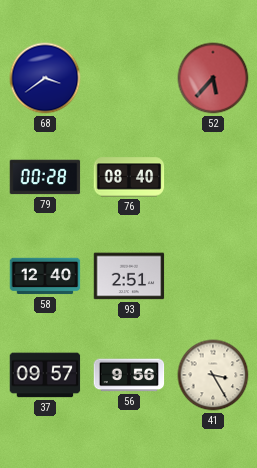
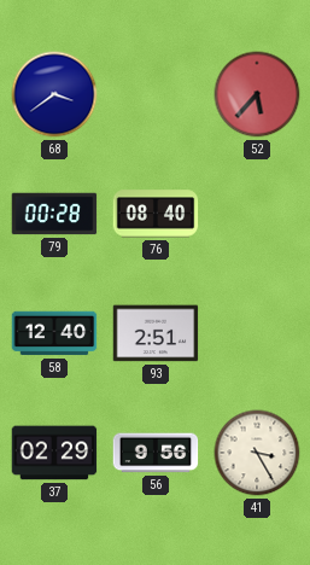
37: 09:57 -> 02:29
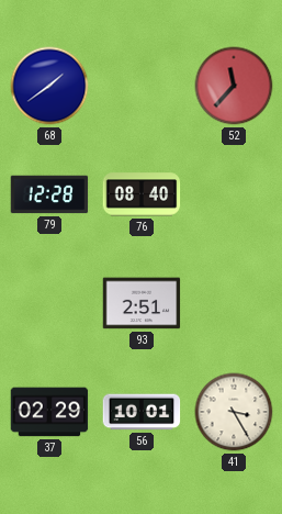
68: 3:39 -> 1:39
52: 5:37 -> 11:37
79: 00:28 -> 12:28
58: 12:40 -> none
56: 9:56 -> 10:01
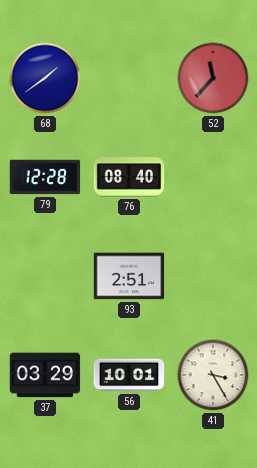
37: 02:29 -> 03:29
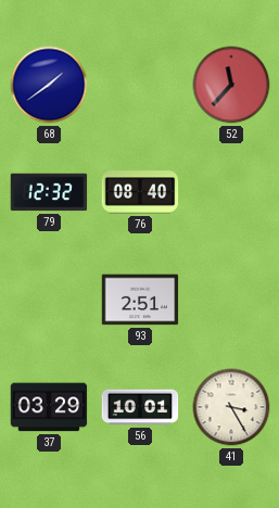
79: 12:28 -> 12:32
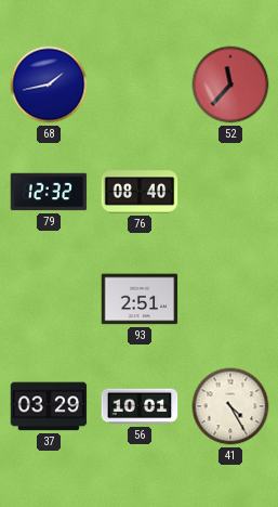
68: 1:39 -> 1:43
41: 3:25 -> 4:25
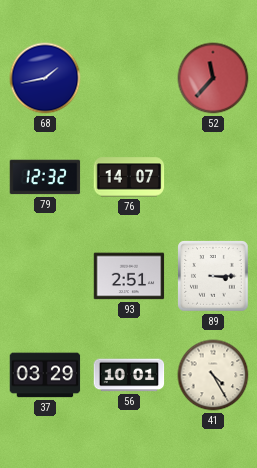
76: 08:40 -> 14:07
89: none -> 3:15
